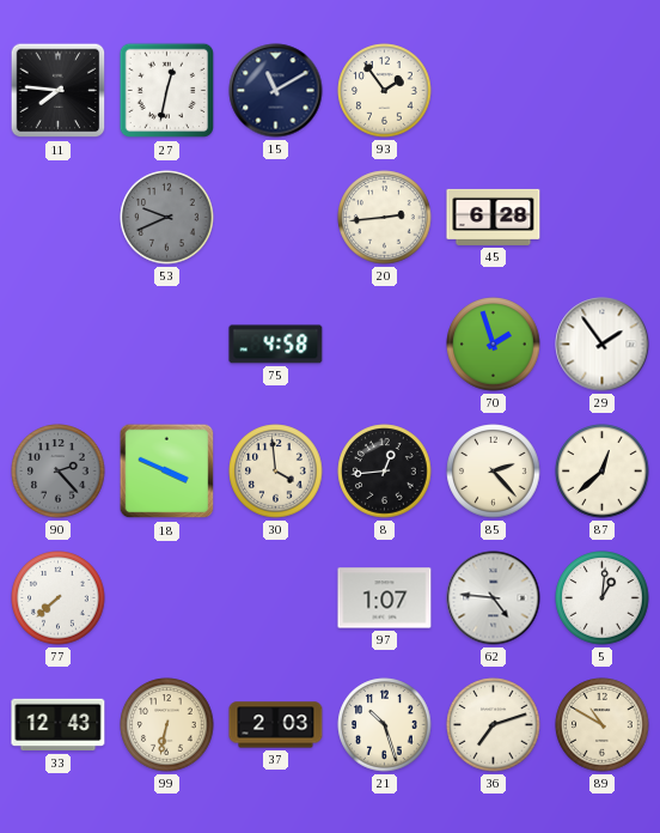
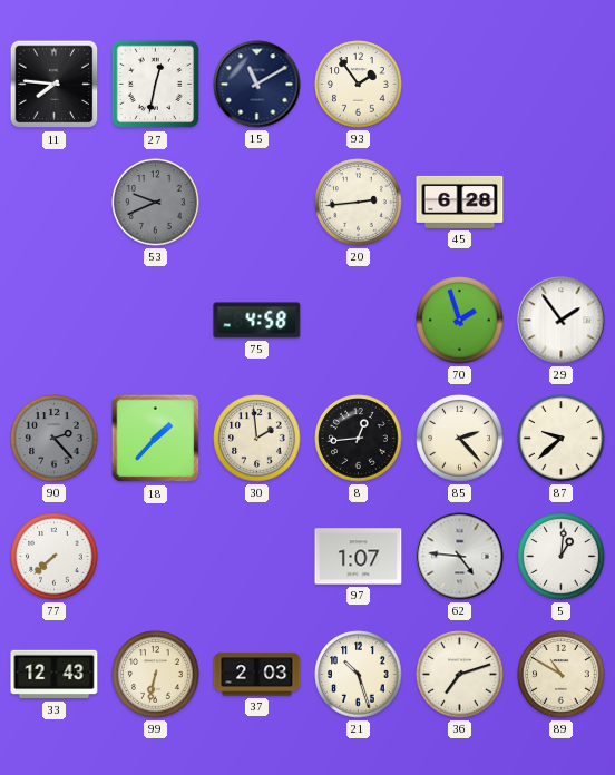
18: 3:49 -> 1:37
30: 3:59 -> 1:59
87: 12:38 -> 9:38
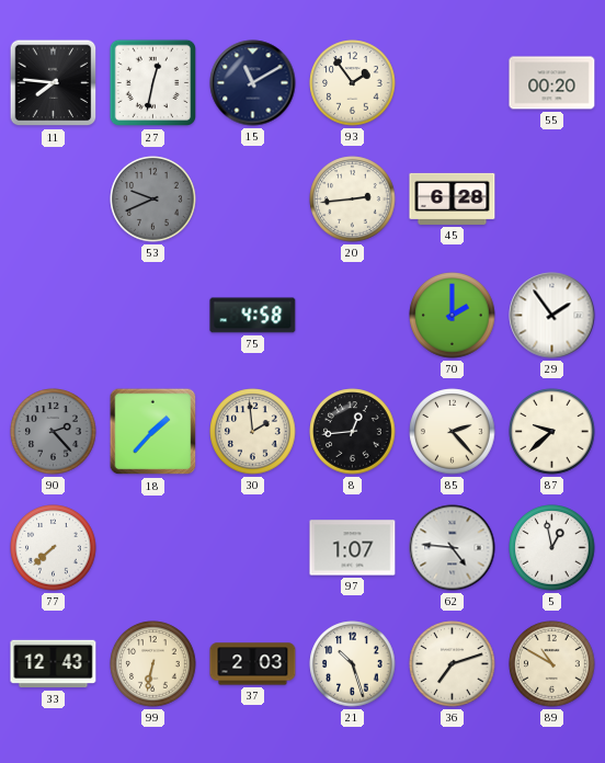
55: none -> 00:20
70: 1:57 -> 2:00
5: 1:01 -> 12:58
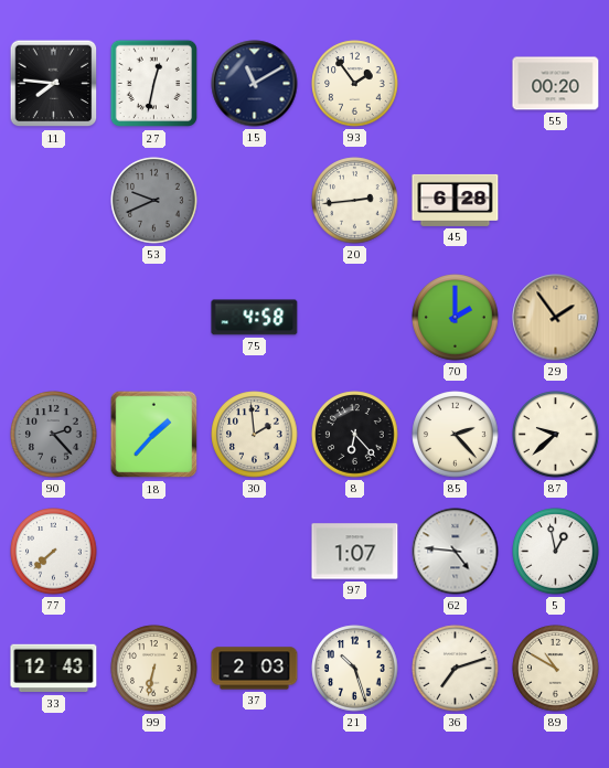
29 dial: white -> champagne
8: 12:44 -> 6:23
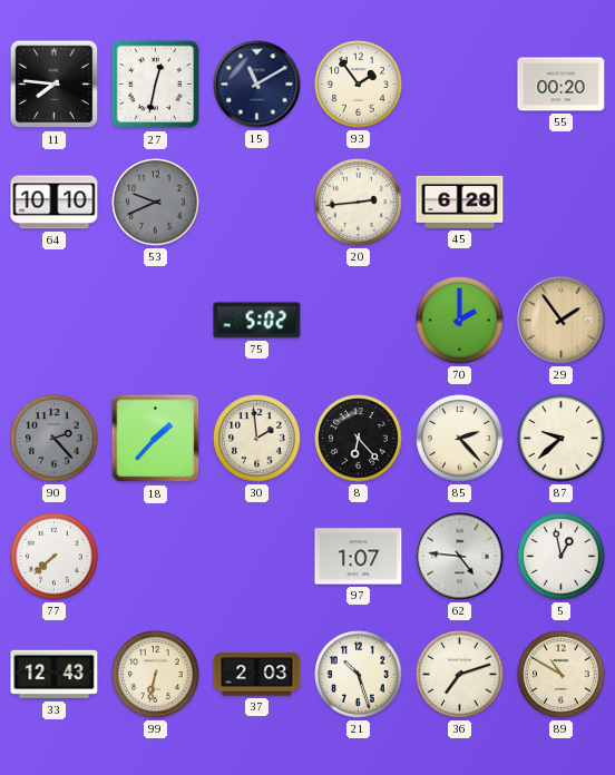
64: none -> 10:10
75: 4:58 -> 5:02
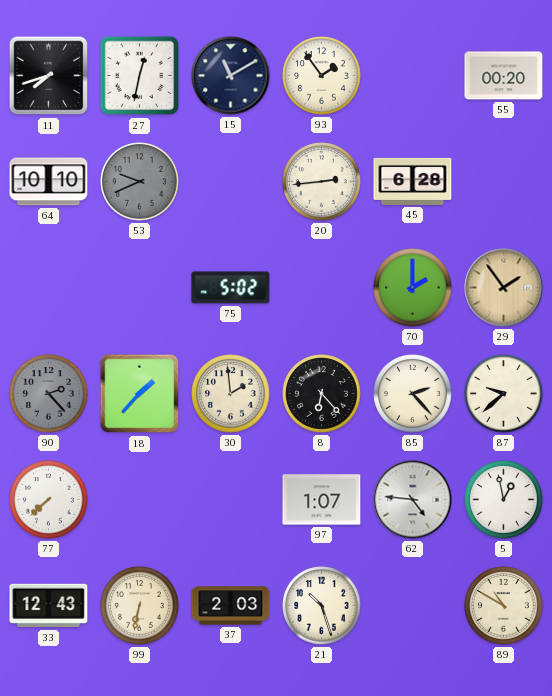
11: 7:46 -> 7:42
36: 7:12 -> none
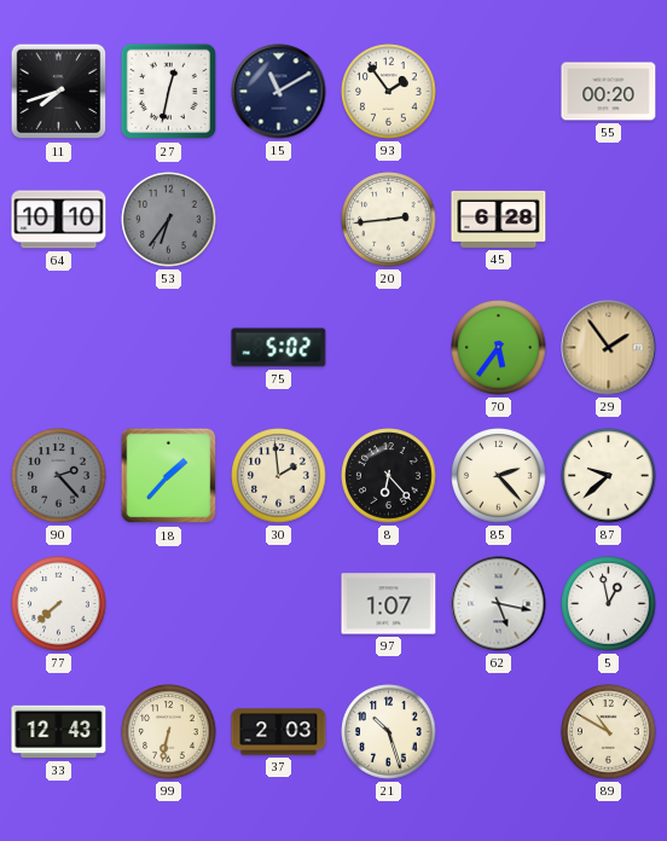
53: 9:41 -> 6:36
70: 2:00 -> 5:36
62: 4:46 -> 5:17
